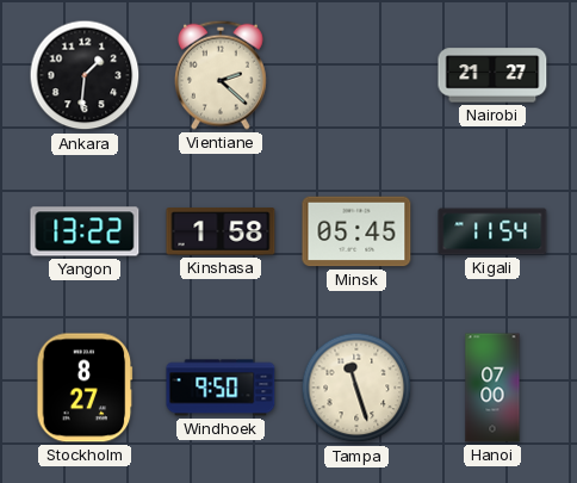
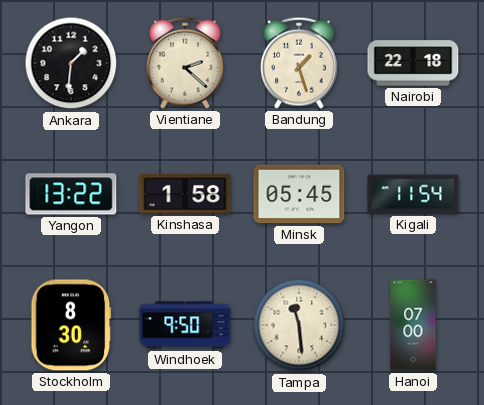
Bandung: none -> 1:27
Nairobi: 21:27 -> 22:18
Stockholm: 8:27 -> 8:30
Tampa: 11:27 -> 11:29
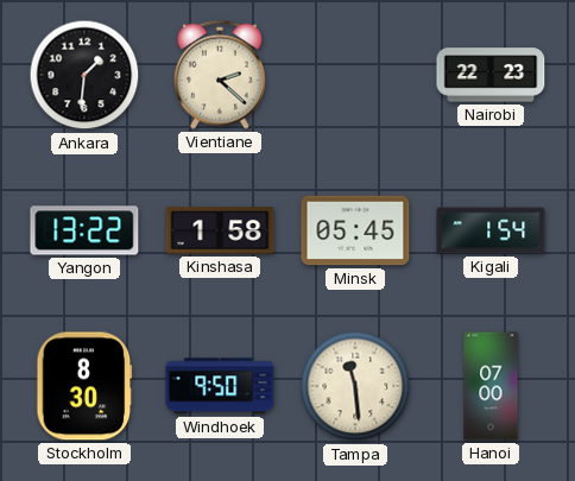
Bandung: 1:27 -> none
Nairobi: 22:18 -> 22:23
Kigali: 11:54 -> 1:54
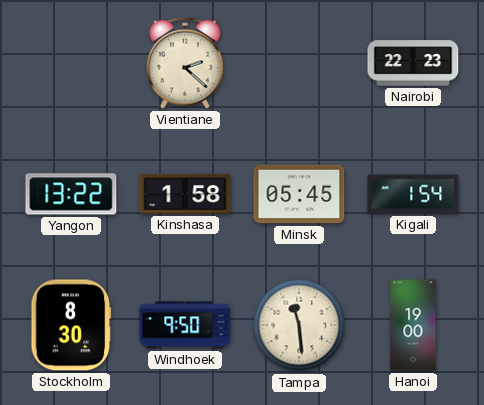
Ankara: 1:31 -> none
Hanoi: 07:00 -> 19:00
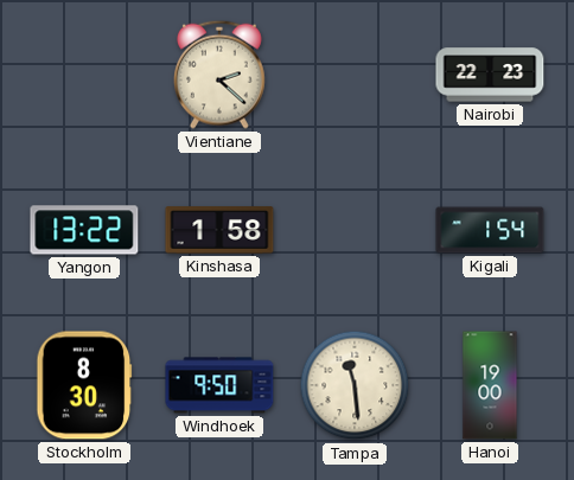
Minsk: 05:45 -> none
